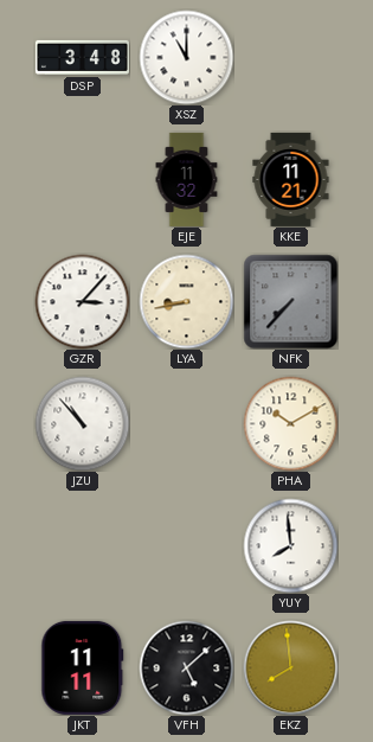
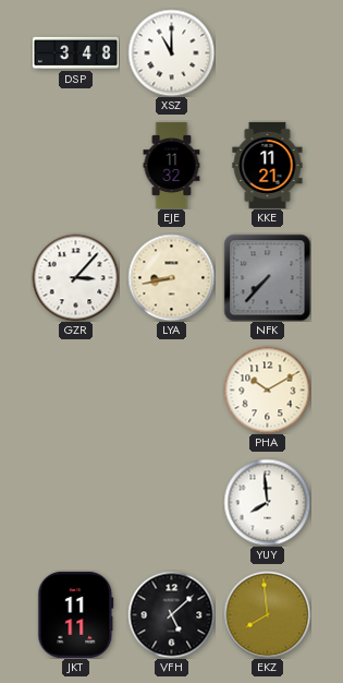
JZU: 10:53 -> none
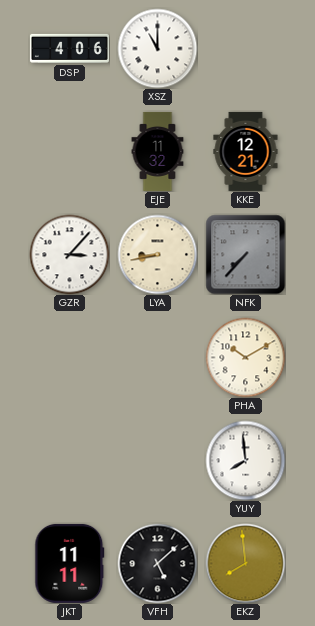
DSP: 3:48 -> 4:06
KKE: 11:21 -> 12:21
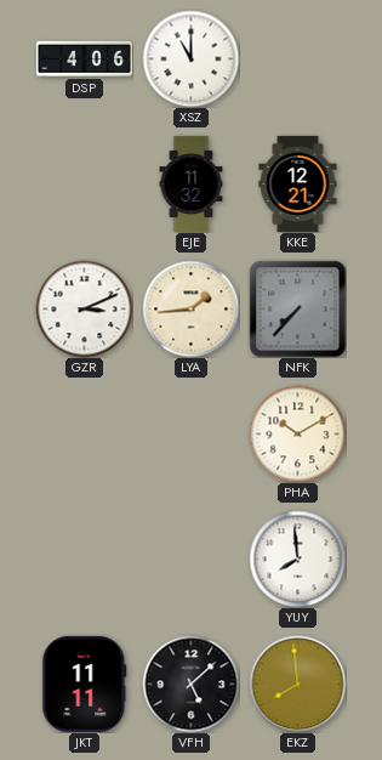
GZR: 3:07 -> 3:11
LYA: 8:43 -> 1:44
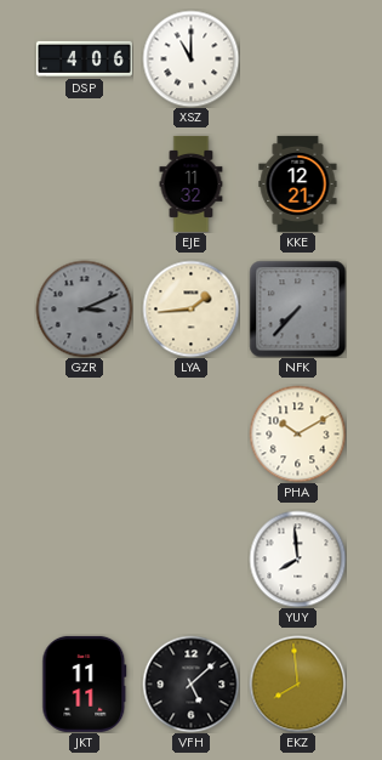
GZR dial: white -> grey
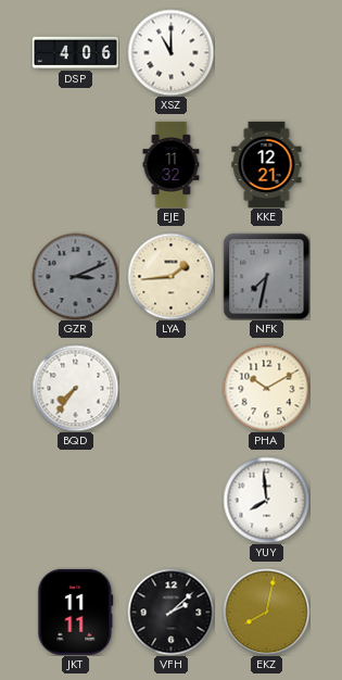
NFK: 7:37 -> 7:32
BQD: none -> 7:36
VFH: 5:08 -> 2:08
EKZ: 7:59 -> 8:02
